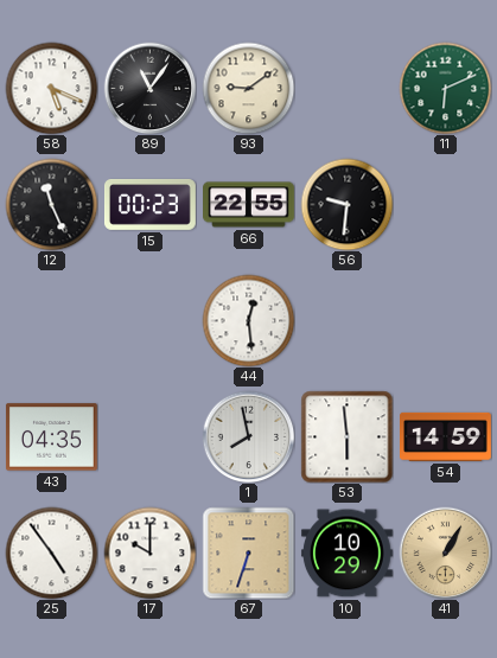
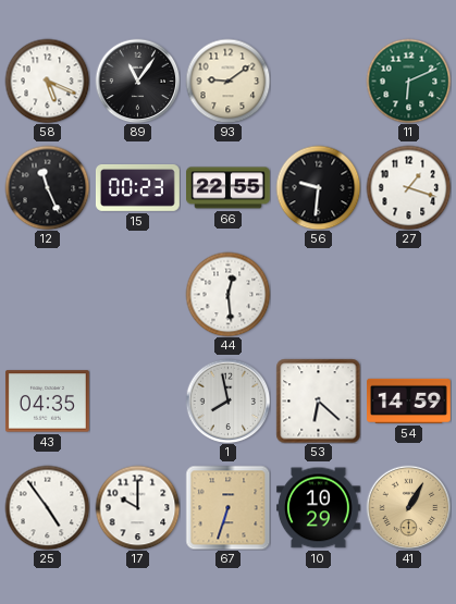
27: none -> 1:18
53: 5:59 -> 6:22
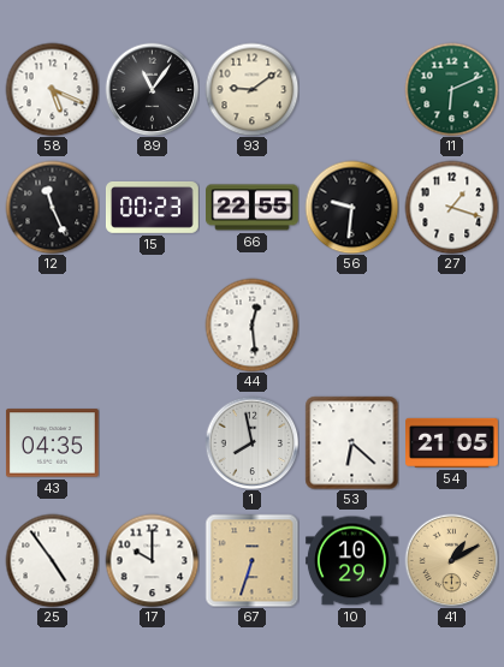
54: 14:59 -> 21:05
41: 1:05 -> 1:10
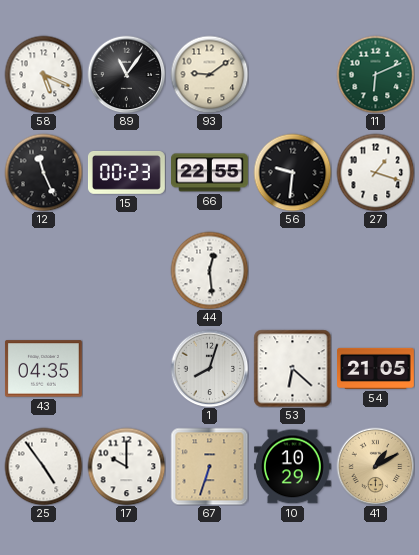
1: 7:58 -> 8:03
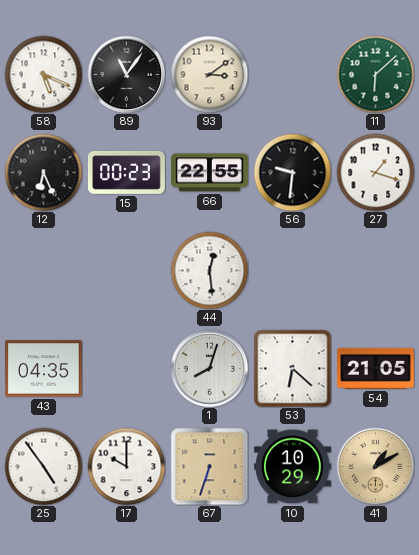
93: 9:09 -> 3:09
11: 6:11 -> 6:08
12: 11:26 -> 6:26
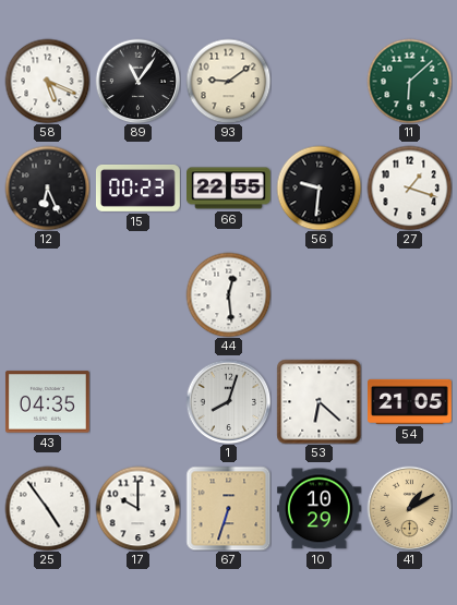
93: 3:09 -> 9:09
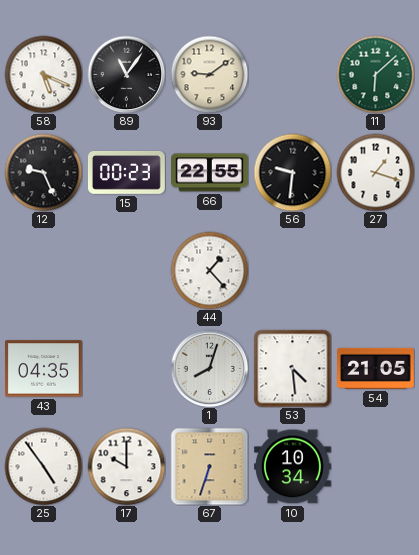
12: 6:26 -> 9:26
44: 12:29 -> 1:23
53: 6:22 -> 4:29
10: 10:29 -> 10:34
41: 1:10 -> none
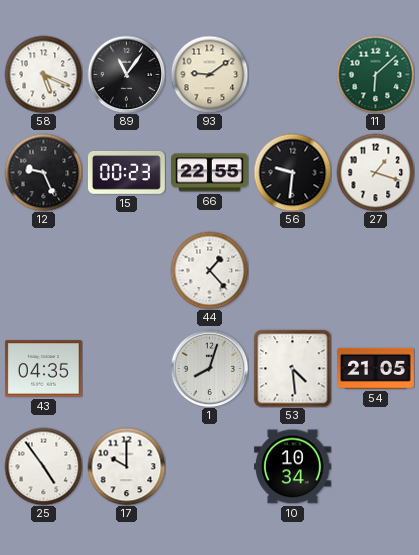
67: 6:33 -> none
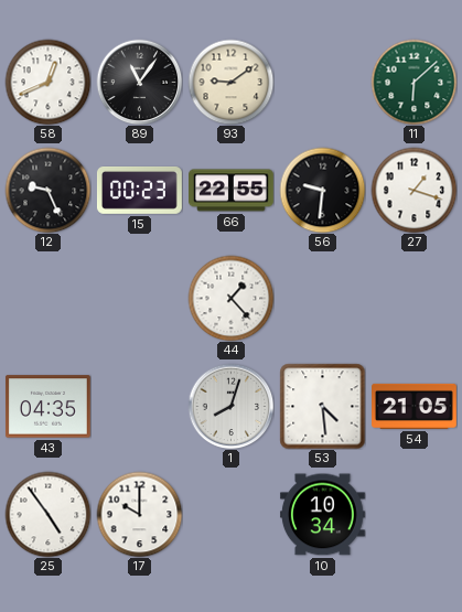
58: 5:19 -> 12:41
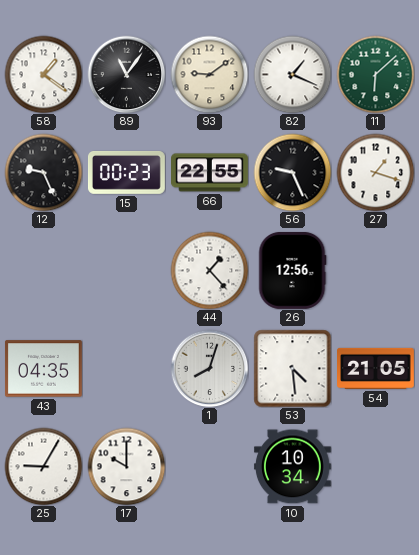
58: 12:41 -> 1:21
82: none -> 1:19
56: 9:31 -> 9:26
26: none -> 12:56
25: 4:54 -> 9:05
